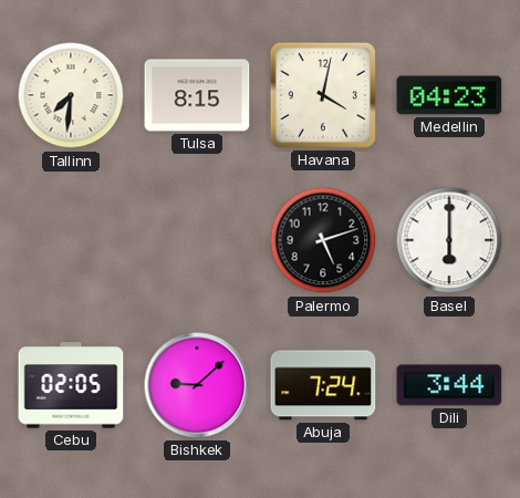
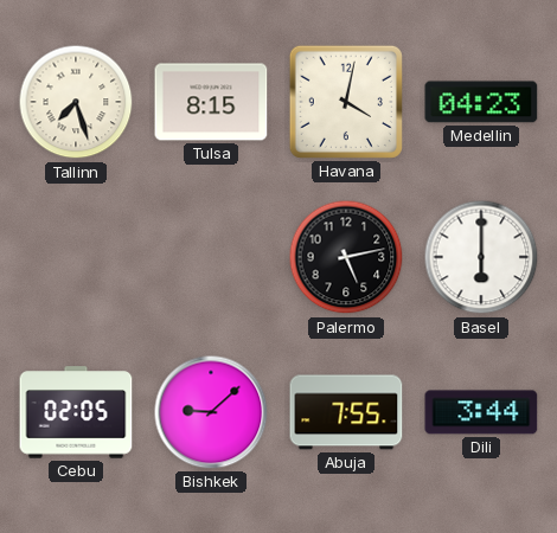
Tallinn: 7:31 -> 7:27
Palermo: 5:12 -> 5:13
Abuja: 7:24 -> 7:55
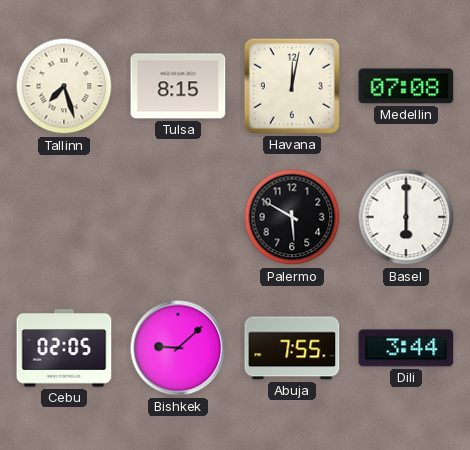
Havana: 4:02 -> 12:02
Medellin: 04:23 -> 07:08
Palermo: 5:13 -> 5:50
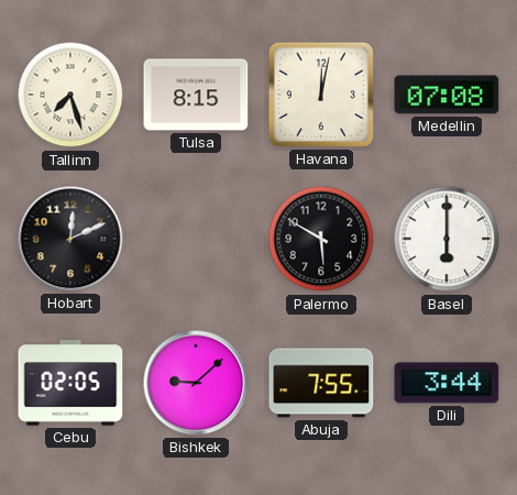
Hobart: none -> 12:11
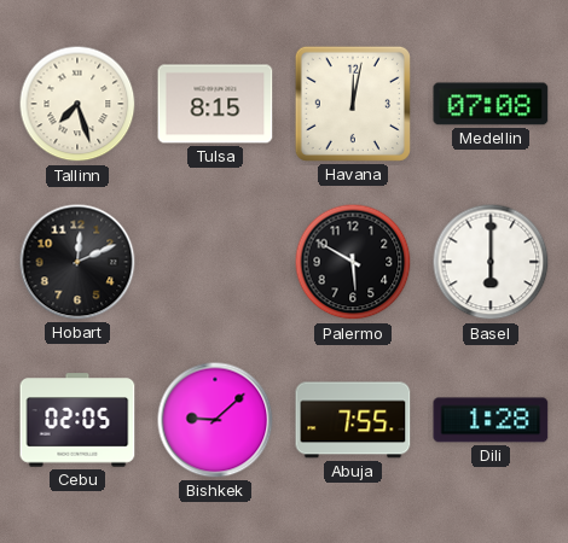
Dili: 3:44 -> 1:28
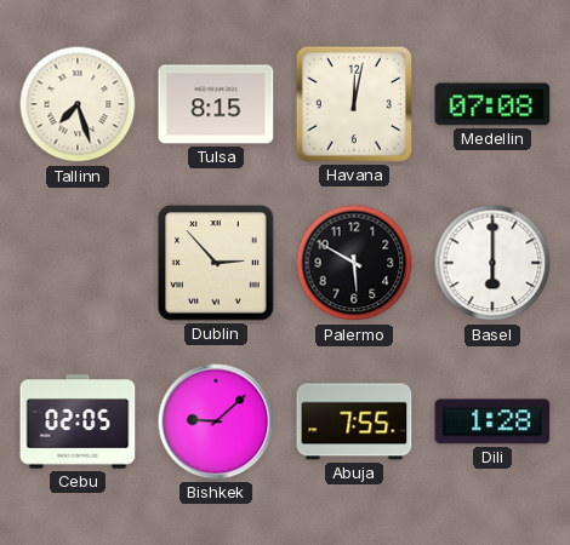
Hobart: 12:11 -> none
Dublin: none -> 2:53
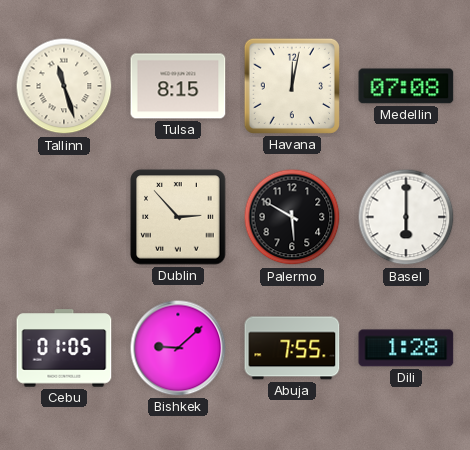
Tallinn: 7:27 -> 11:27
Cebu: 02:05 -> 01:05
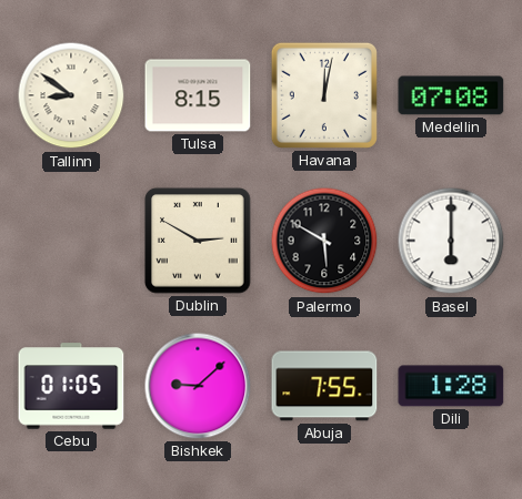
Tallinn: 11:27 -> 8:51
Dublin: 2:53 -> 2:50
